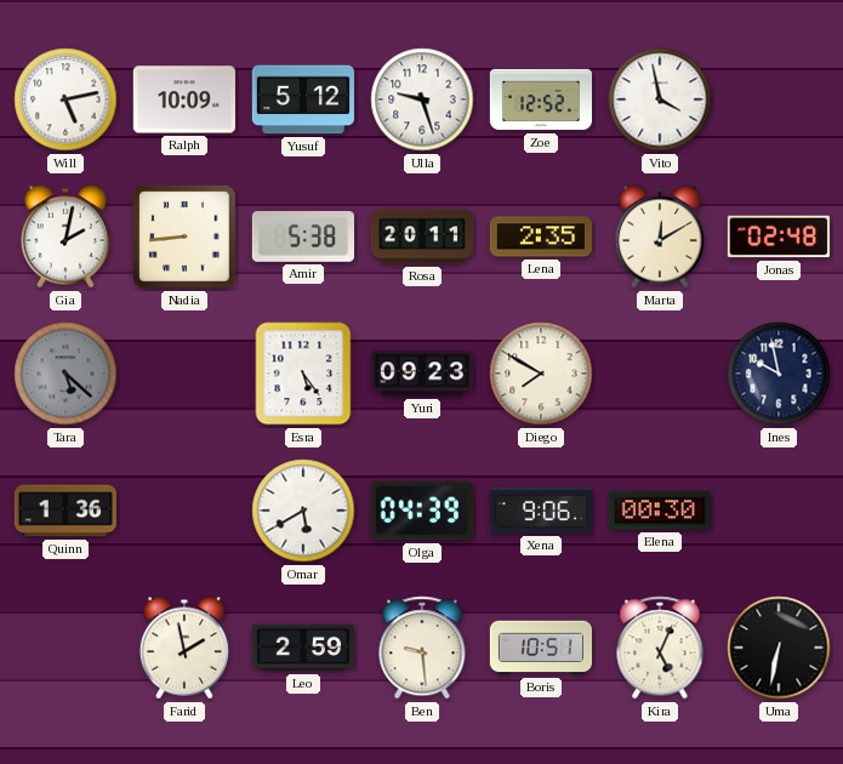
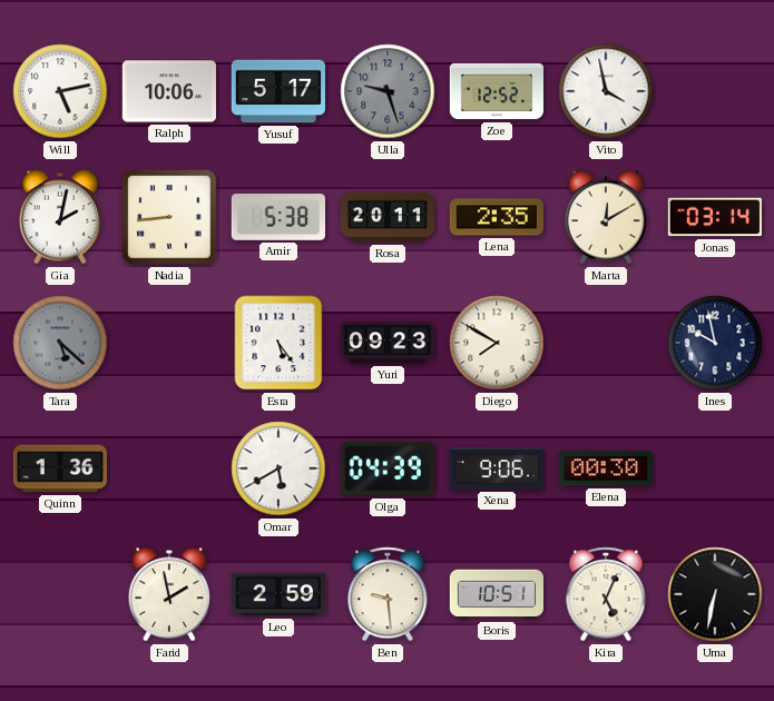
Ralph: 10:09 -> 10:06
Yusuf: 5:12 -> 5:17
Ulla dial: white -> grey
Jonas: 02:48 -> 03:14
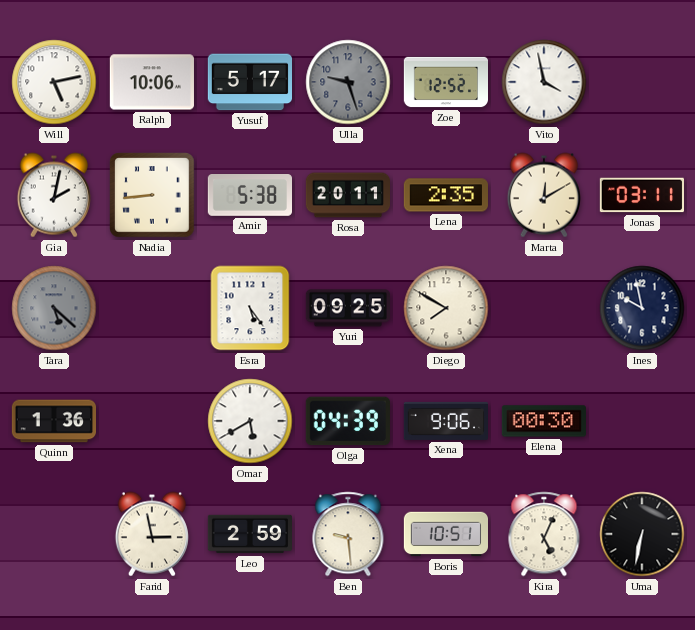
Jonas: 03:14 -> 03:11
Yuri: 09:23 -> 09:25
Farid: 1:58 -> 2:58
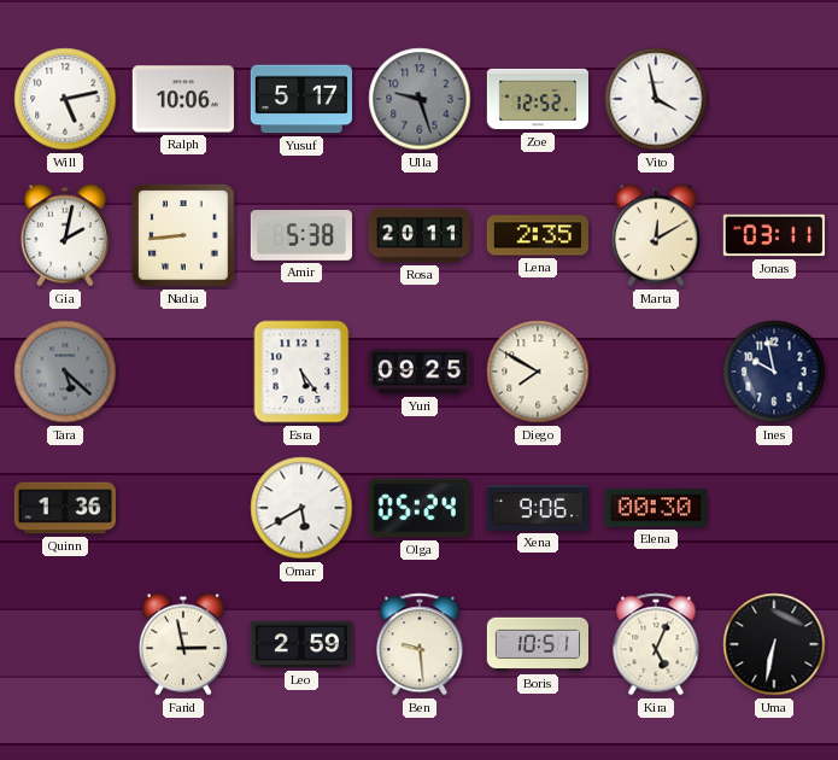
Olga: 04:39 -> 05:24
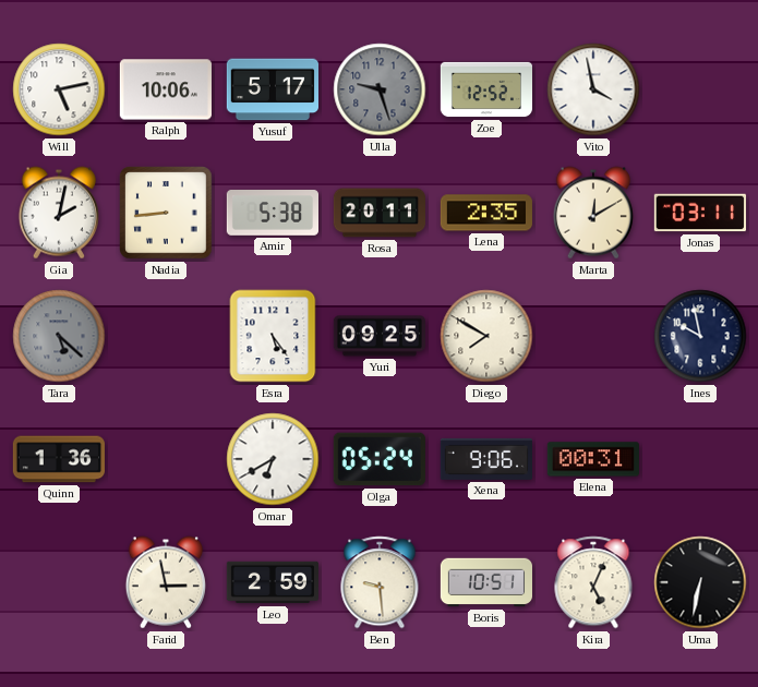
Omar: 5:40 -> 6:40
Elena: 00:30 -> 00:31
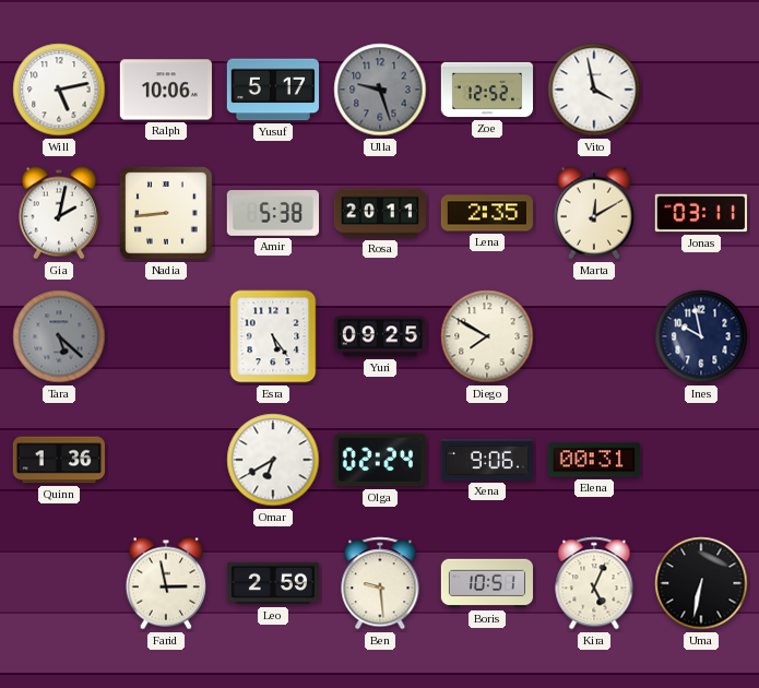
Olga: 05:24 -> 02:24
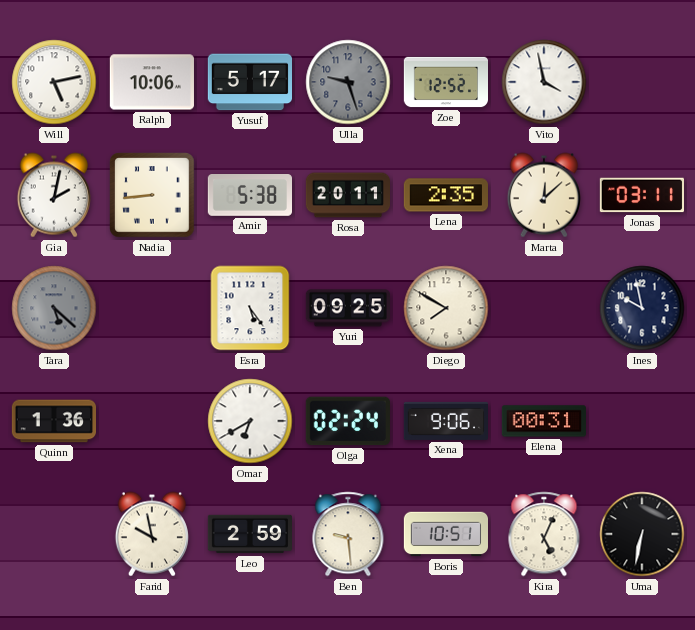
Marta: 12:10 -> 12:08
Farid: 2:58 -> 9:58
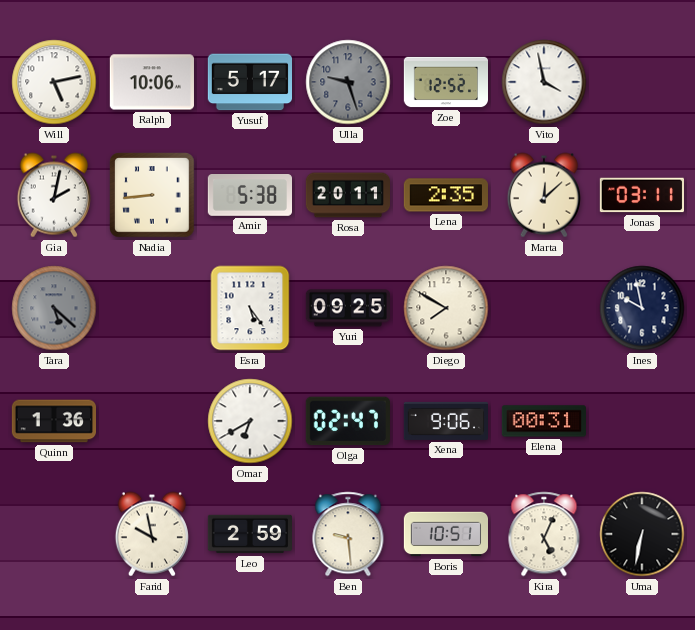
Olga: 02:24 -> 02:47
